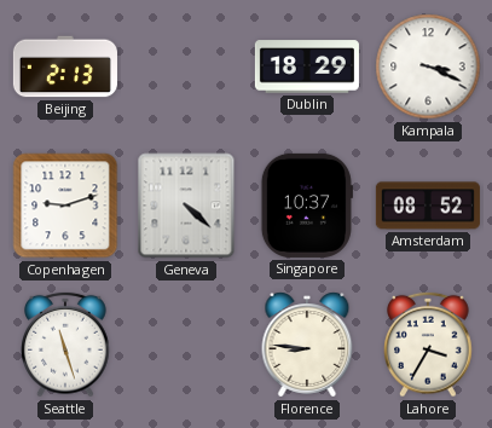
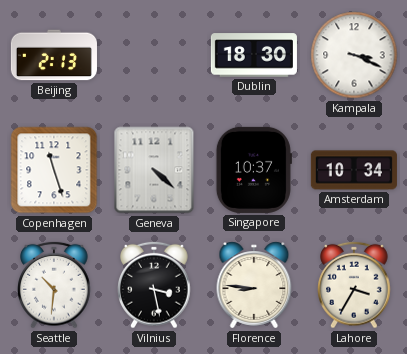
Dublin: 18:29 -> 18:30
Copenhagen: 9:12 -> 11:27
Amsterdam: 08:52 -> 10:34
Seattle: 11:27 -> 10:31
Vilnius: none -> 3:28
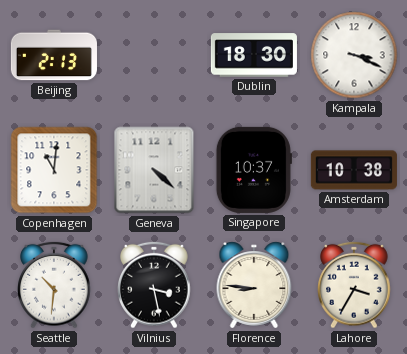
Copenhagen: 11:27 -> 11:01
Amsterdam: 10:34 -> 10:38
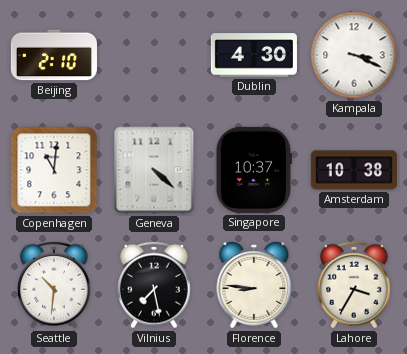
Beijing: 2:13 -> 2:10
Dublin: 18:30 -> 4:30
Vilnius: 3:28 -> 7:28
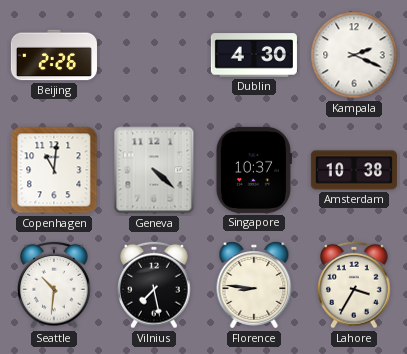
Beijing: 2:10 -> 2:26
Kampala: 3:19 -> 2:19
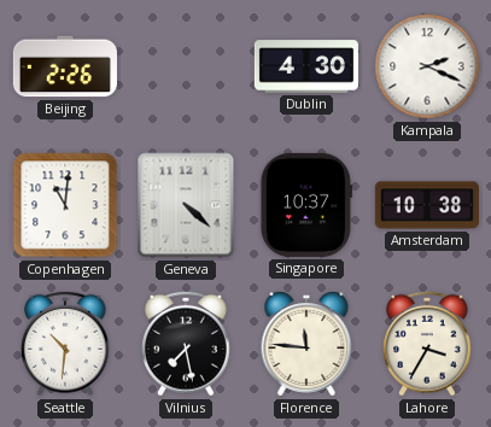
Florence: 8:46 -> 11:46
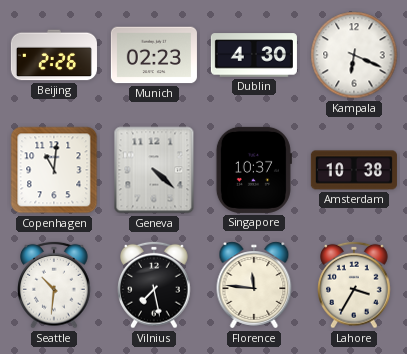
Munich: none -> 02:23
Kampala: 2:19 -> 6:19
